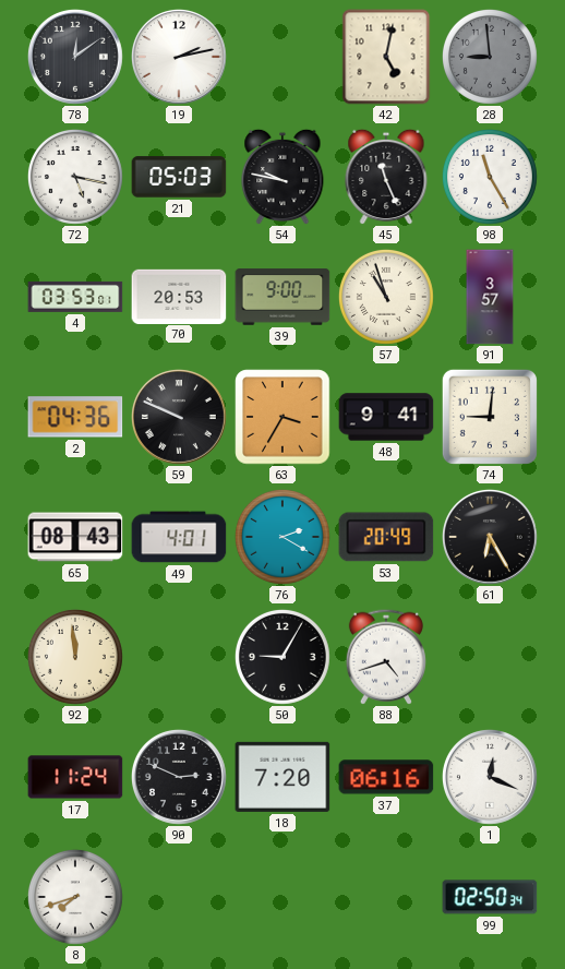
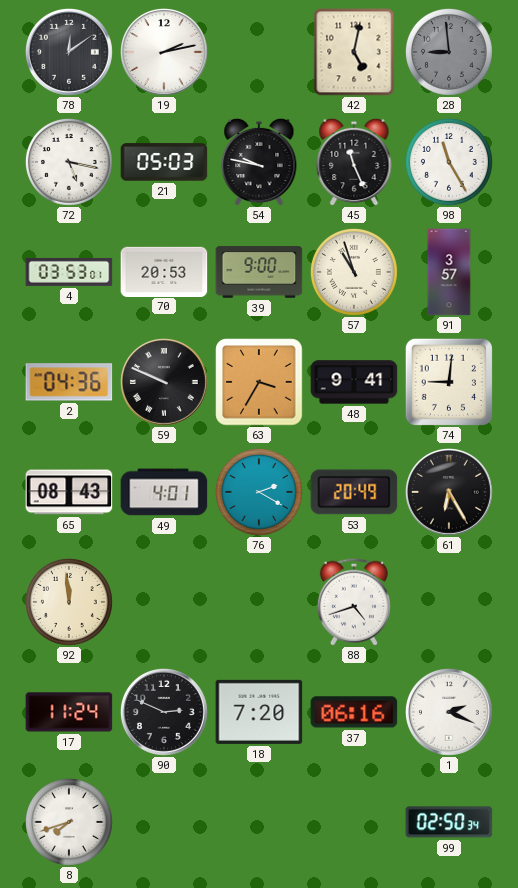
50: 9:05 -> none
1: 12:19 -> 2:19
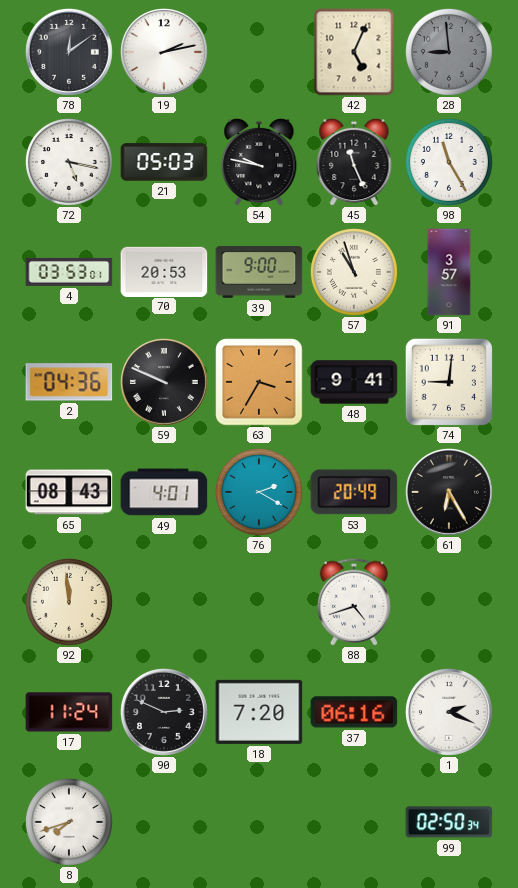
42: 5:02 -> 5:04
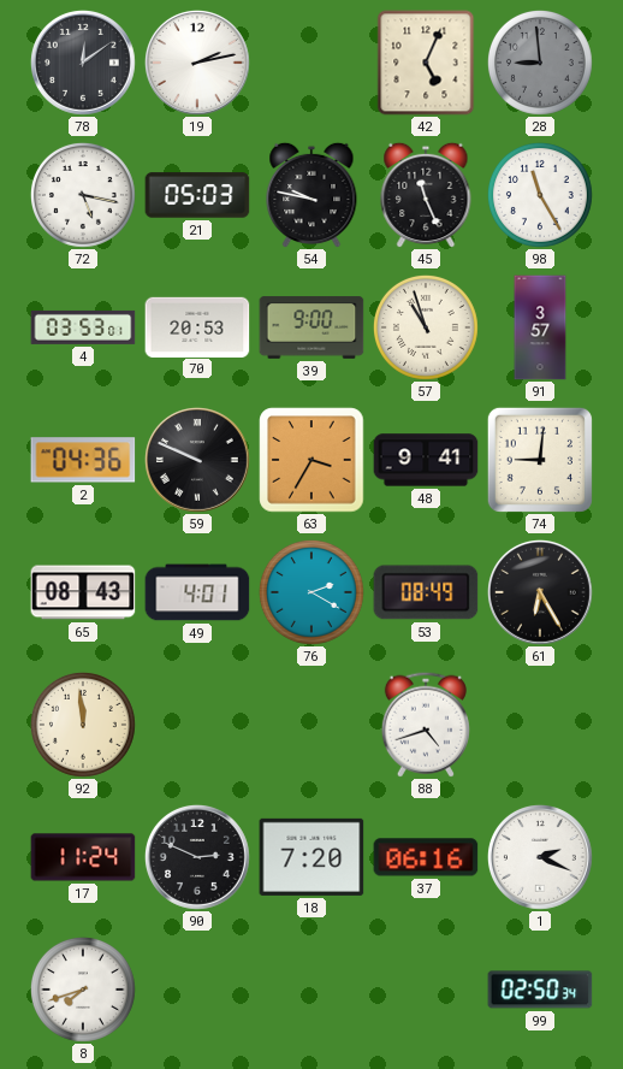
53: 20:49 -> 08:49
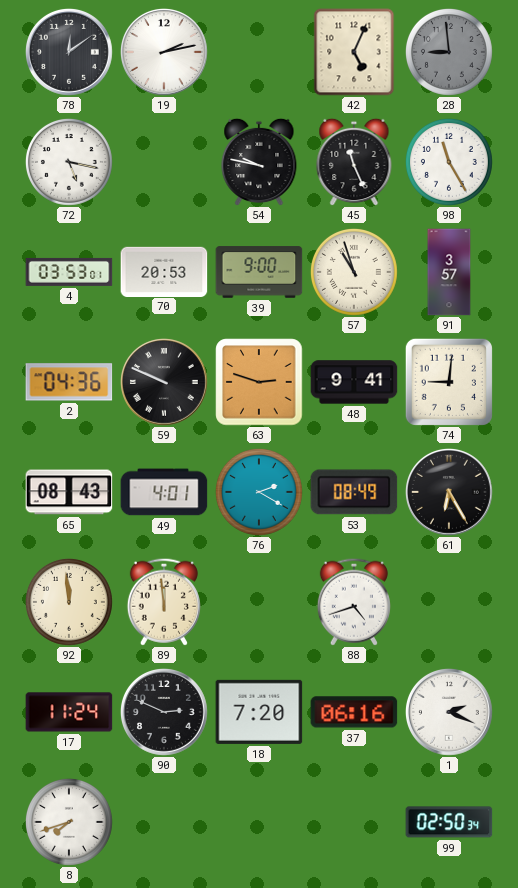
21: 05:03 -> none
63: 3:35 -> 2:48
89: none -> 11:59
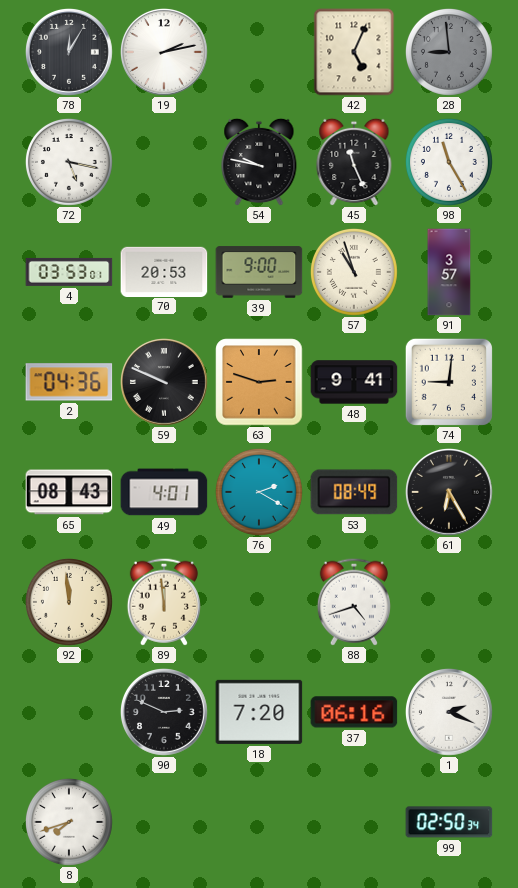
78: 12:09 -> 12:05
17: 11:24 -> none
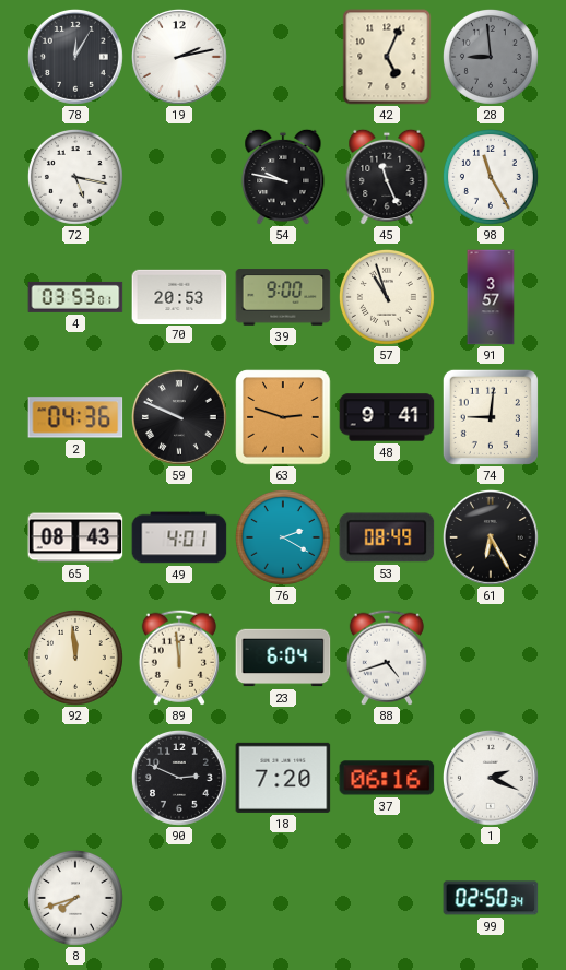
23: none -> 6:04
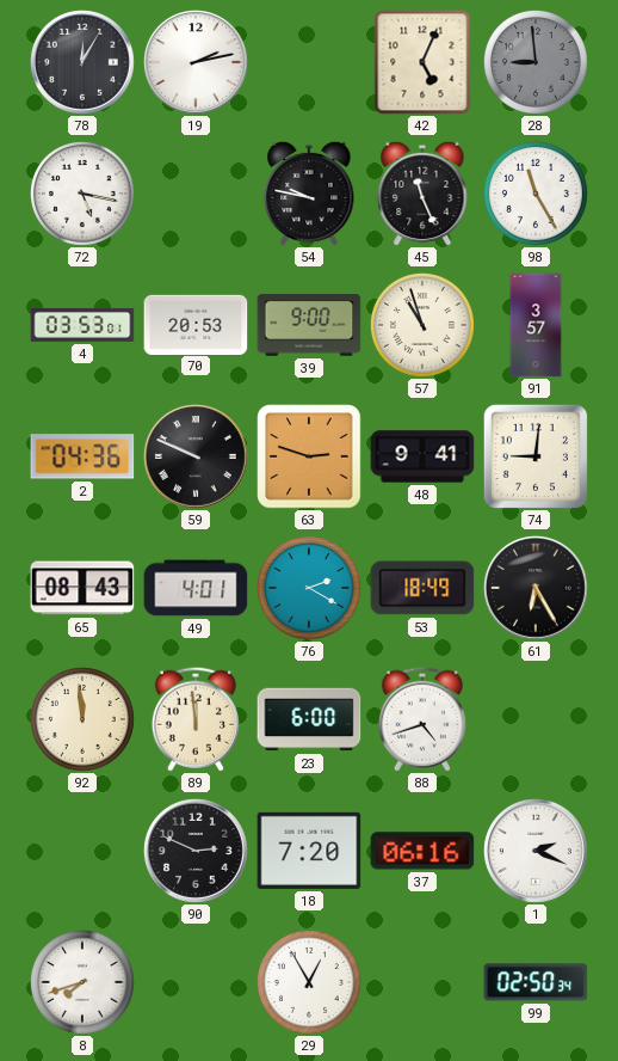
53: 08:49 -> 18:49
23: 6:04 -> 6:00
29: none -> 12:55
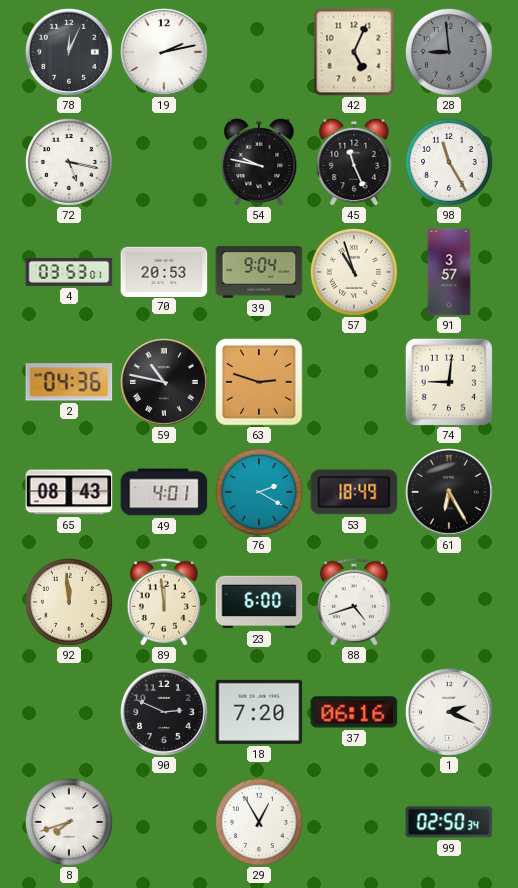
78: 12:05 -> 12:04
39: 9:00 -> 9:04
59: 9:49 -> 10:47
48: 9:41 -> none
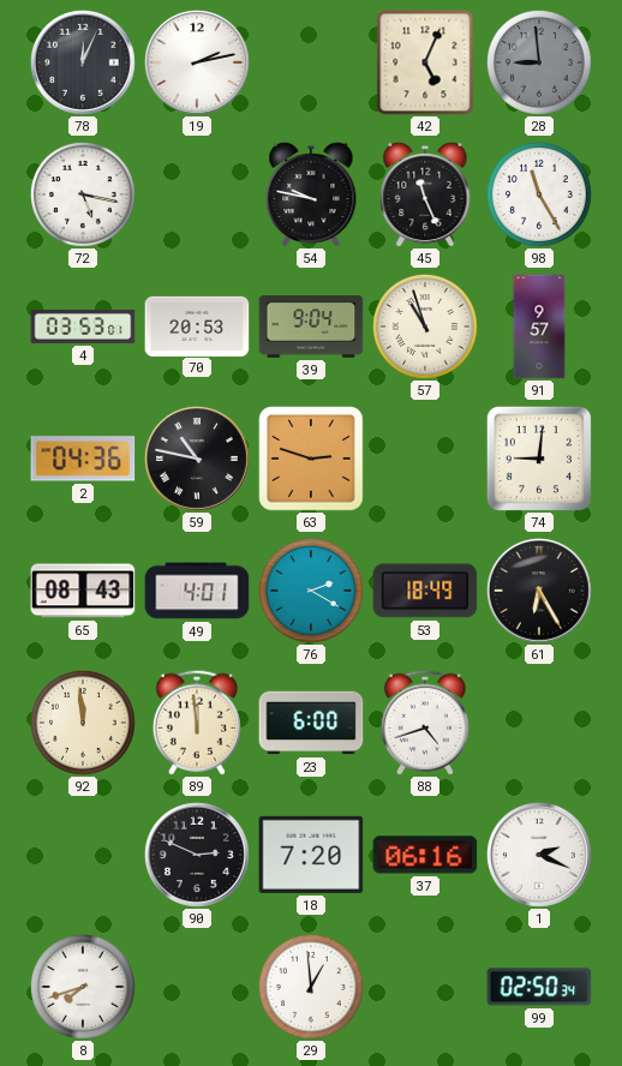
91: 3:57 -> 9:57
29: 12:55 -> 12:59
